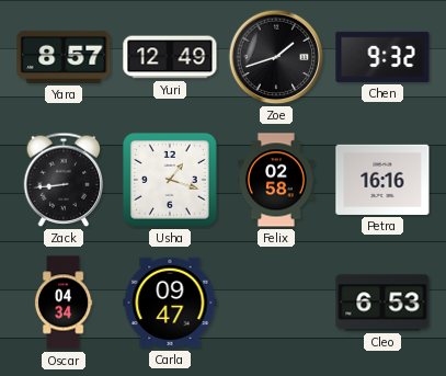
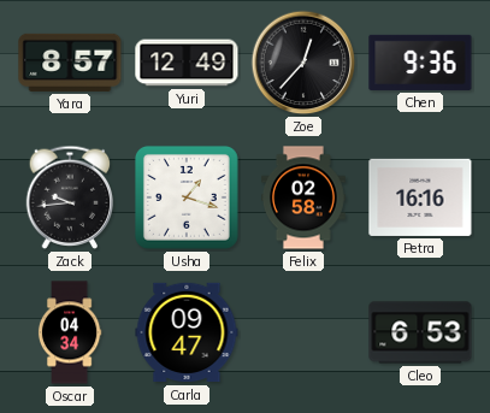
Zoe: 1:42 -> 12:37
Chen: 9:32 -> 9:36
Zack: 8:44 -> 9:44
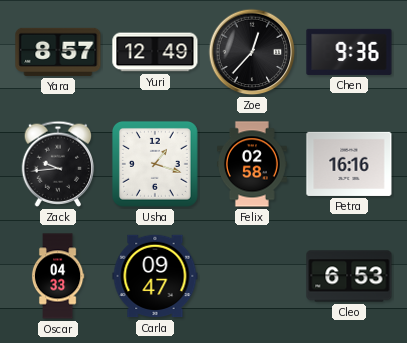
Oscar: 04:34 -> 04:33
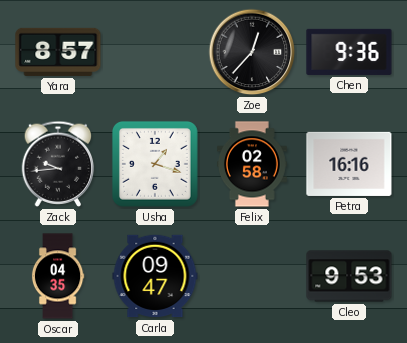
Yuri: 12:49 -> none
Oscar: 04:33 -> 04:35
Cleo: 6:53 -> 9:53
